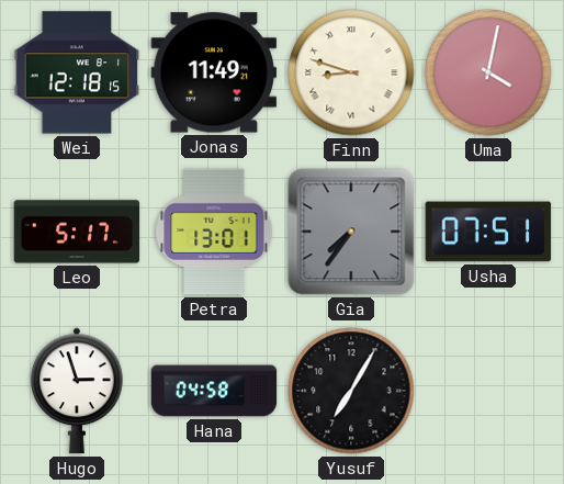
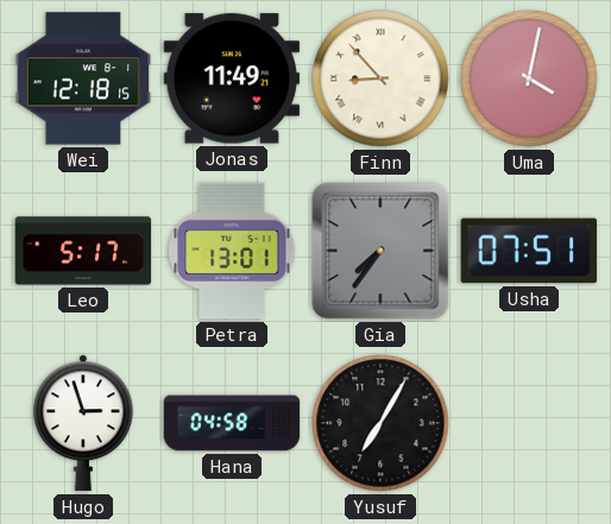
Finn: 8:48 -> 8:53
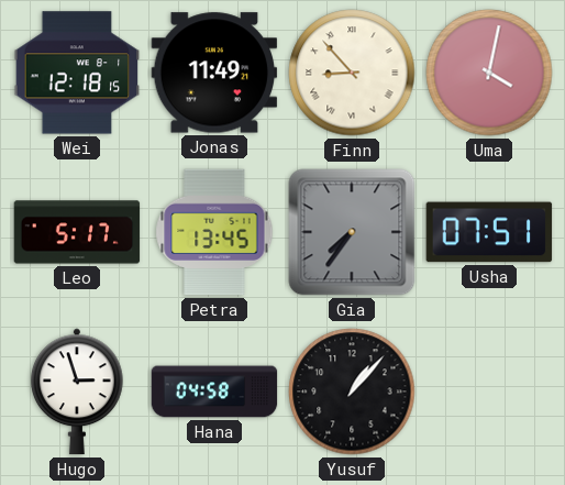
Petra: 13:01 -> 13:45
Yusuf: 7:05 -> 1:07
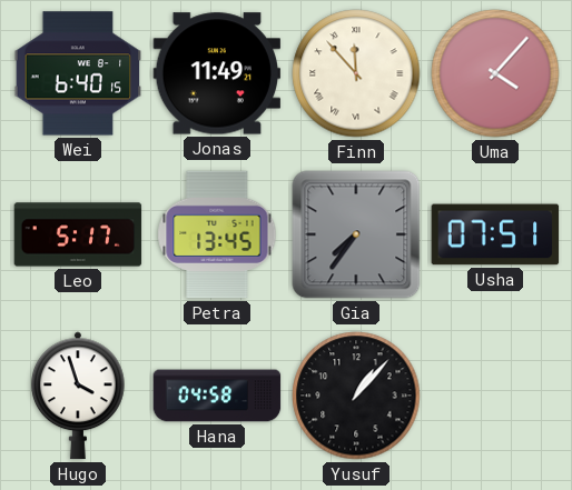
Wei: 12:18 -> 6:40
Finn: 8:53 -> 11:53
Uma: 4:02 -> 4:07
Hugo: 2:57 -> 3:57
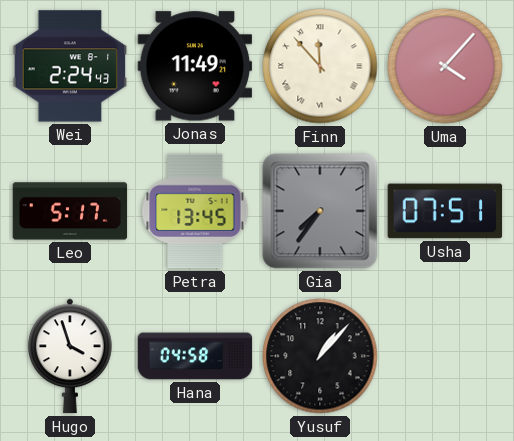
Wei: 6:40 -> 2:24
